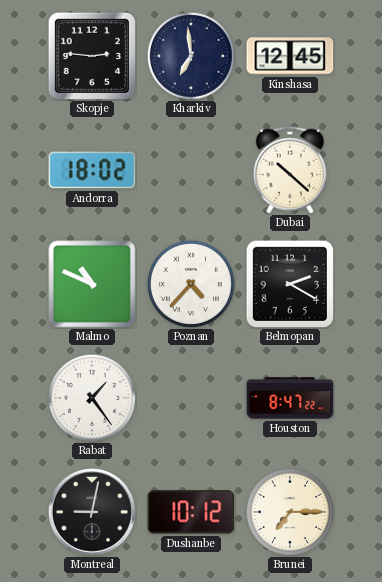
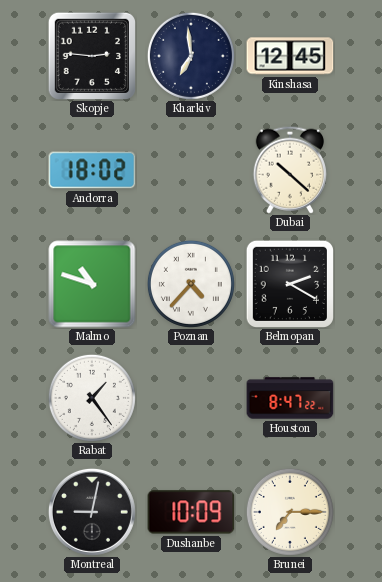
Malmo: 10:49 -> 10:48
Dushanbe: 10:12 -> 10:09
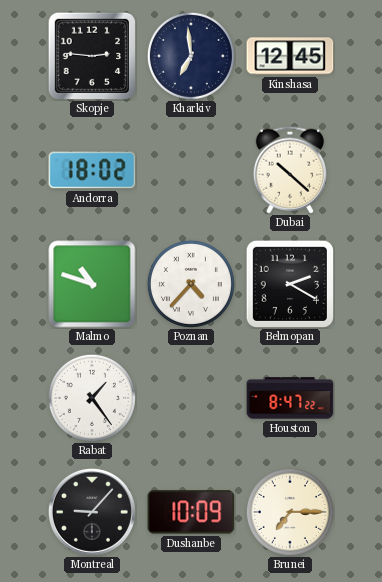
Montreal: 9:02 -> 9:07
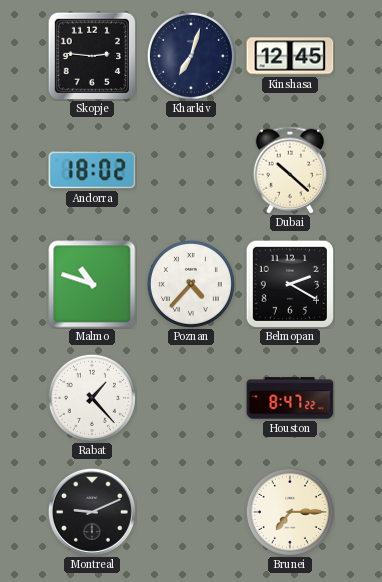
Kharkiv: 6:59 -> 7:03
Rabat: 1:24 -> 1:23
Montreal: 9:07 -> 9:11
Dushanbe: 10:09 -> none
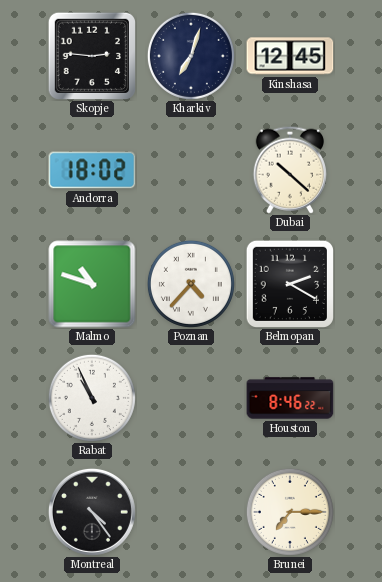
Rabat: 1:23 -> 10:56
Houston: 8:47 -> 8:46
Montreal: 9:11 -> 4:24
